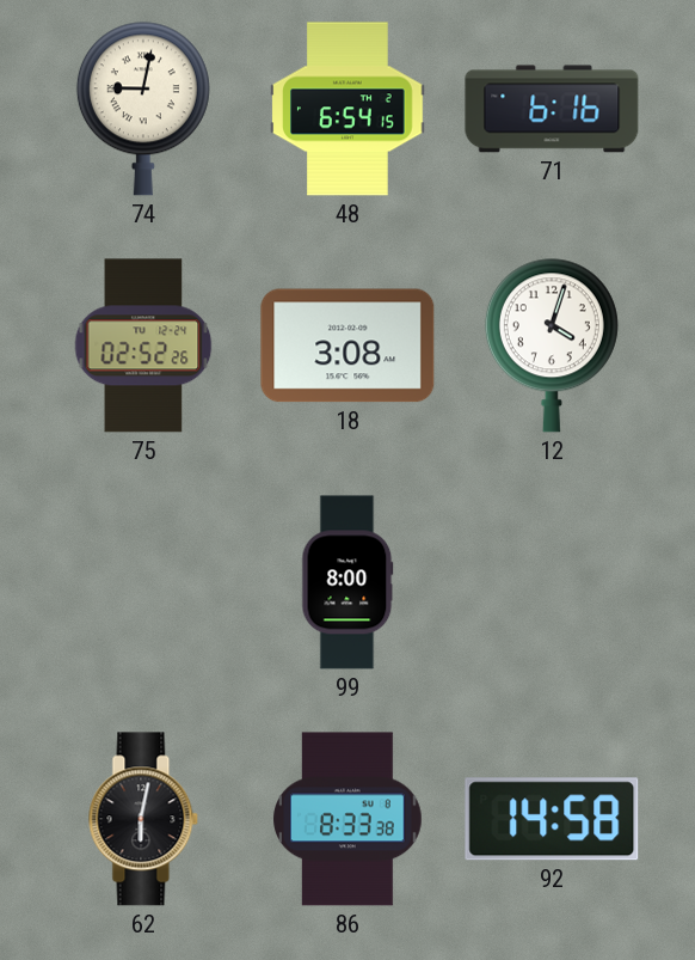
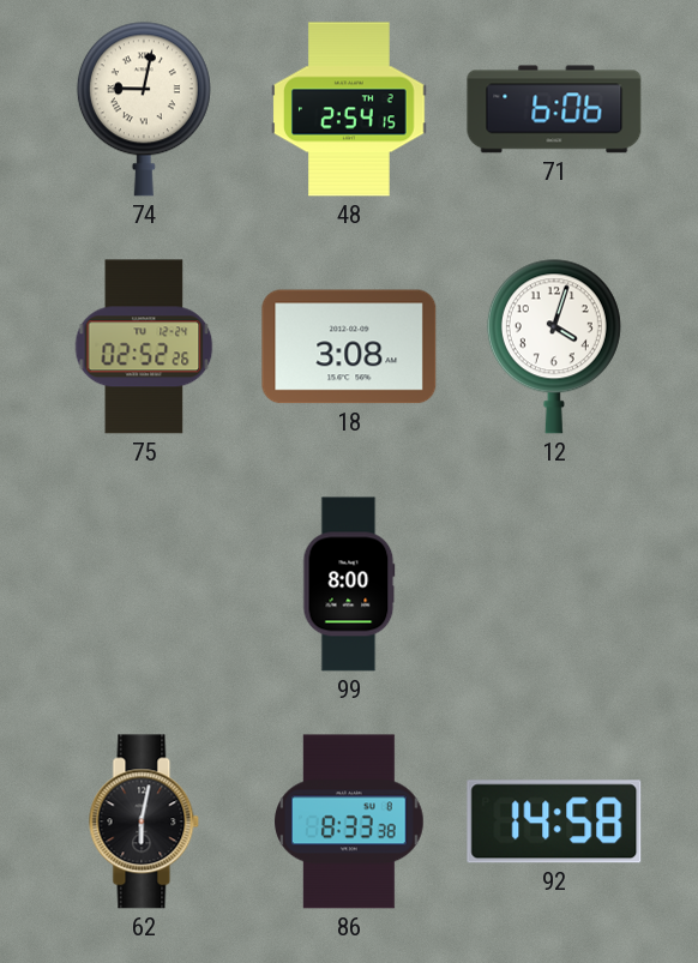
48: 6:54 -> 2:54
71: 6:16 -> 6:06
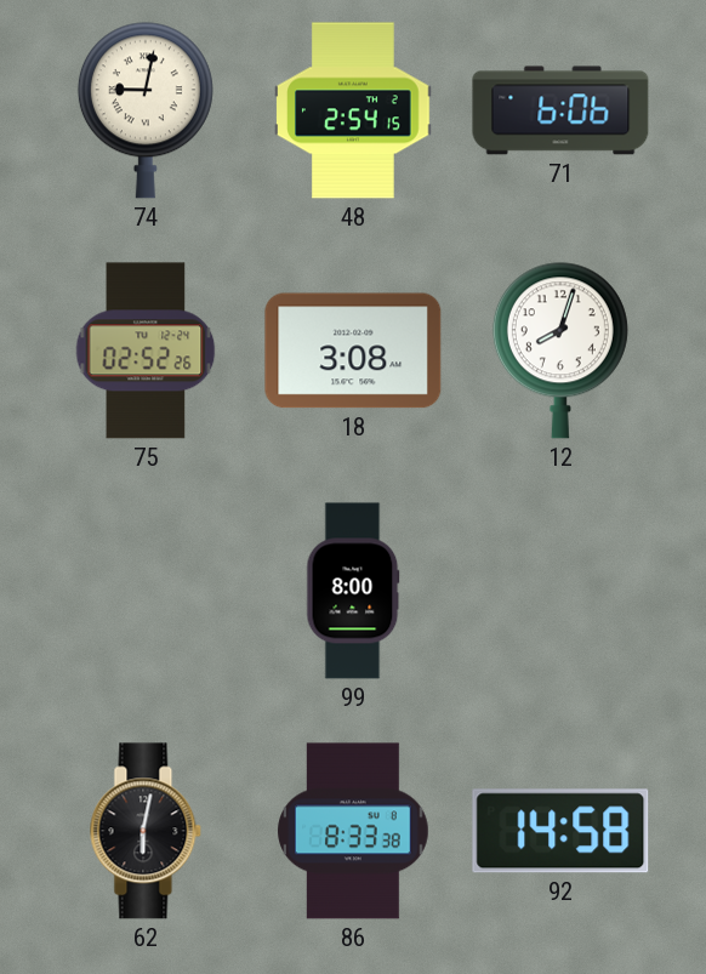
12: 4:03 -> 8:03
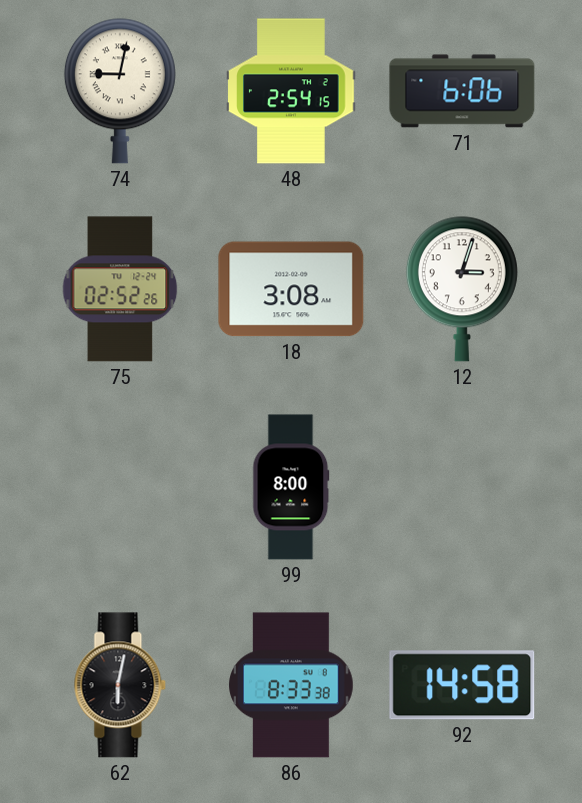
12: 8:03 -> 3:03
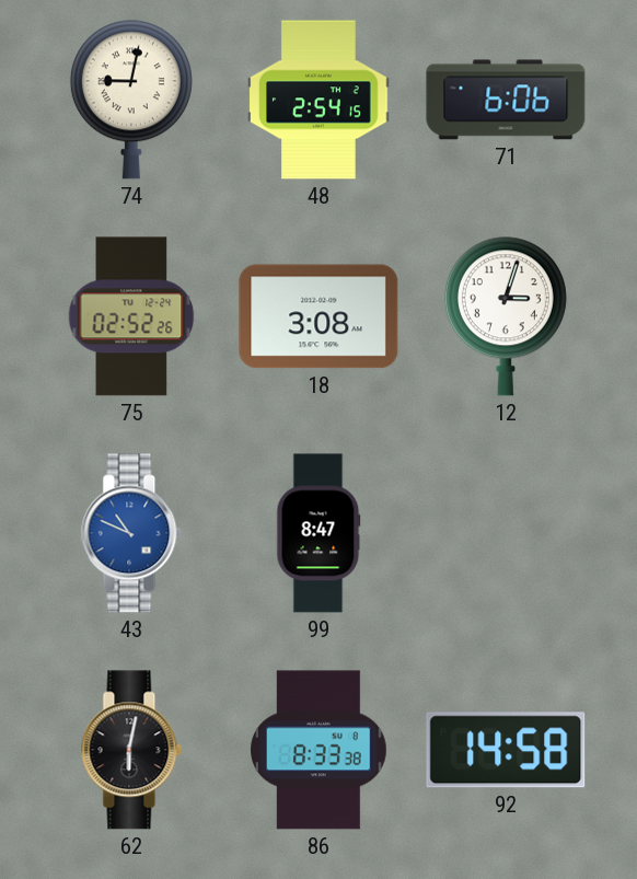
43: none -> 10:49
99: 8:00 -> 8:47
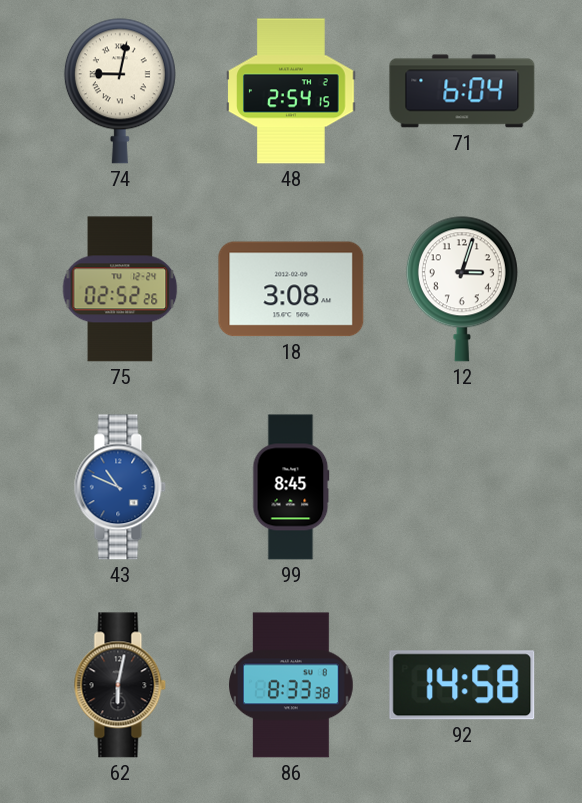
71: 6:06 -> 6:04
99: 8:47 -> 8:45
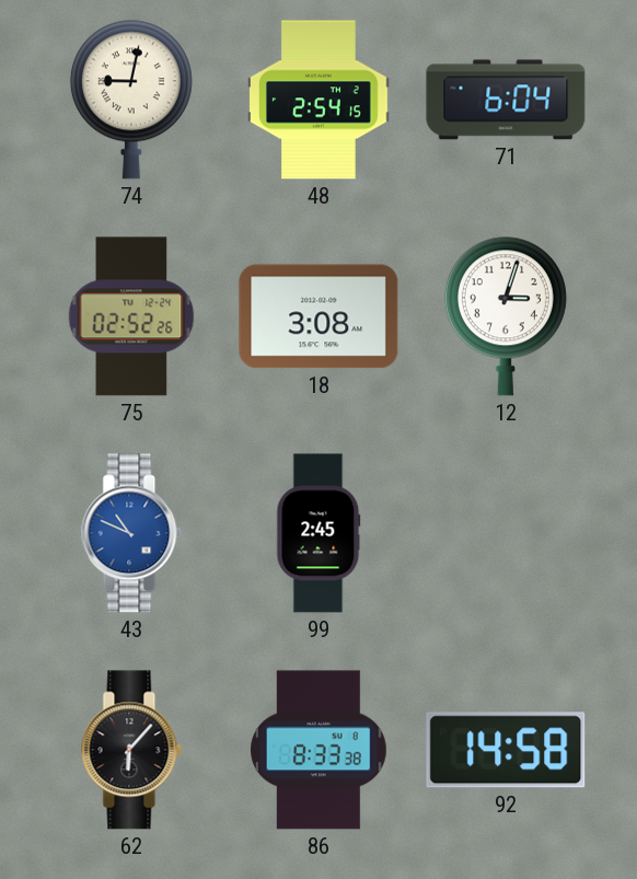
99: 8:45 -> 2:45
62: 6:02 -> 6:07
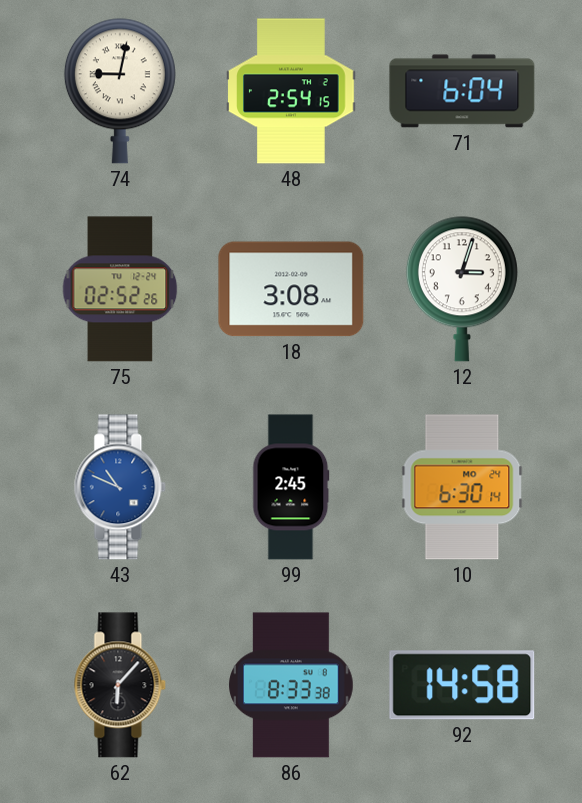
10: none -> 6:30
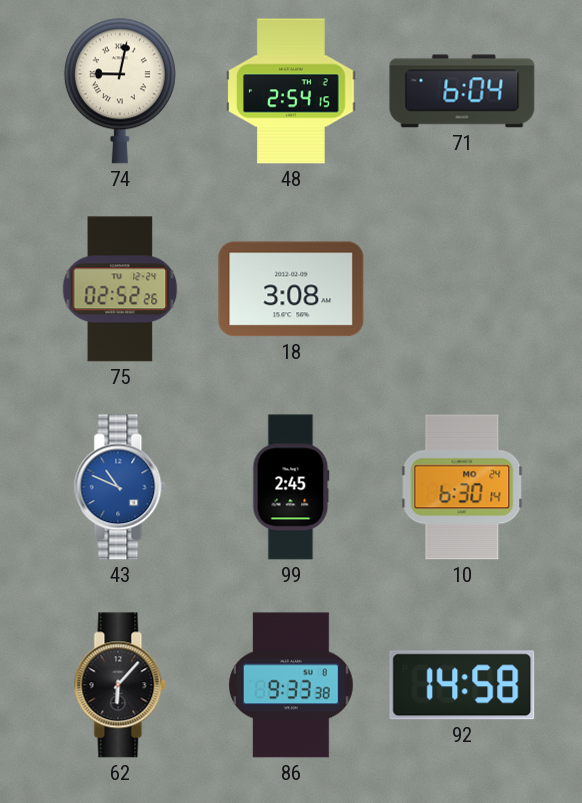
12: 3:03 -> none
86: 8:33 -> 9:33
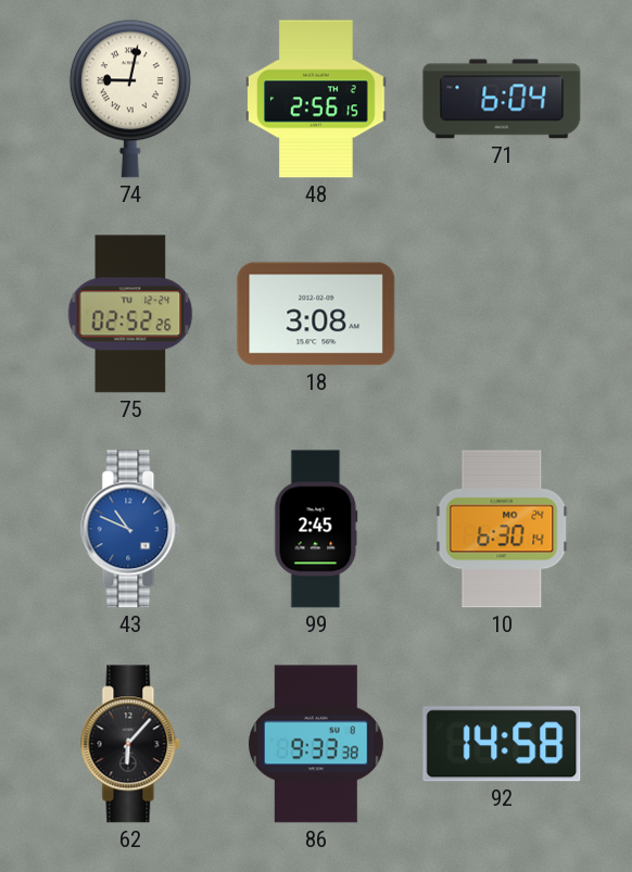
48: 2:54 -> 2:56
